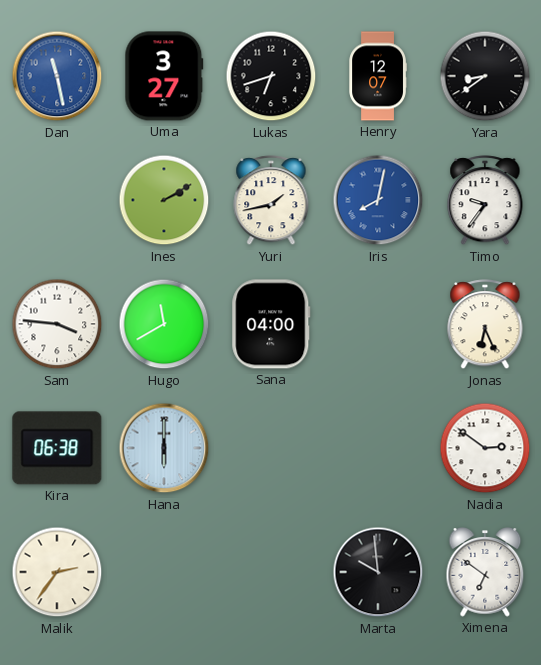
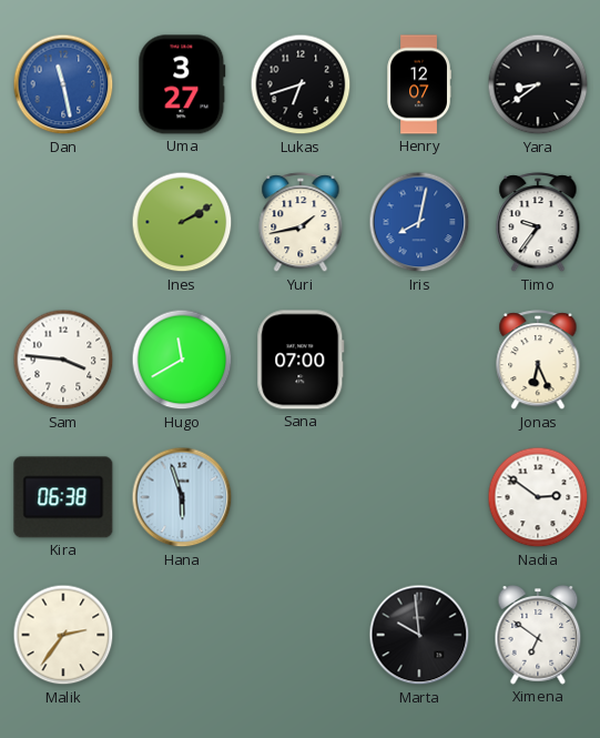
Sana: 04:00 -> 07:00
Hana: 6:00 -> 5:57
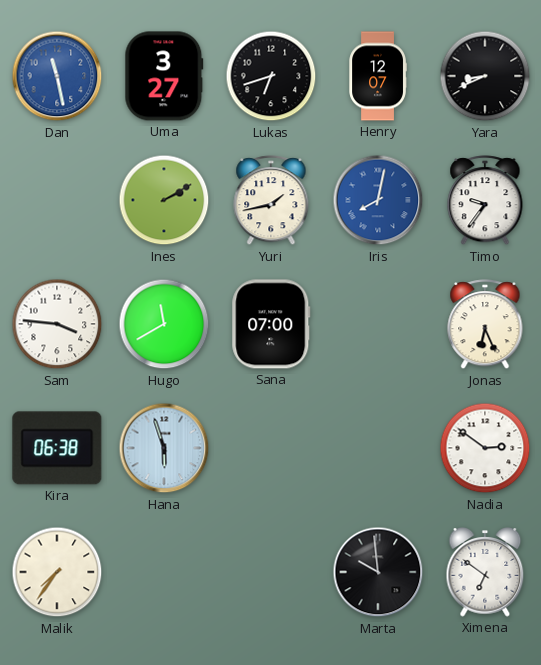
Yara: 8:39 -> 8:41
Malik: 2:36 -> 7:36
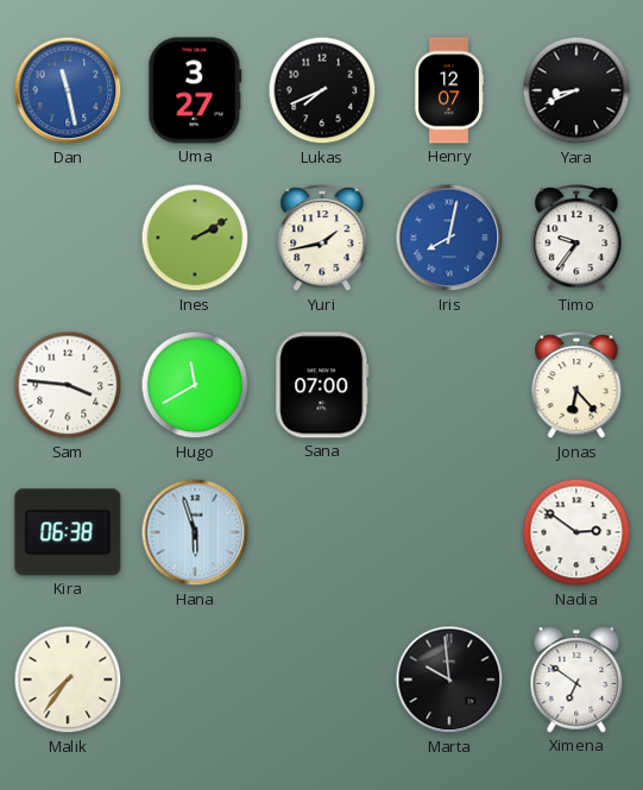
Lukas: 6:42 -> 7:41
Jonas: 6:26 -> 6:23
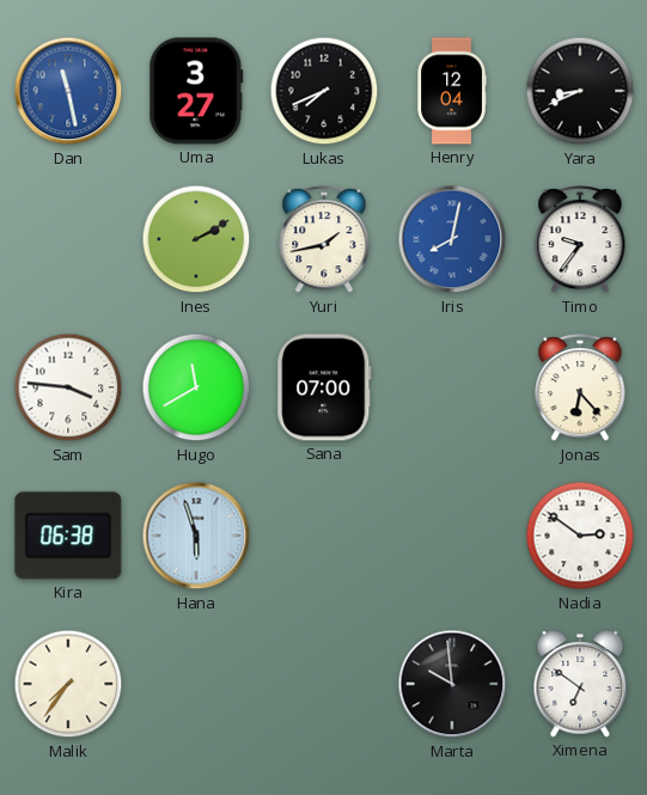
Henry: 12:07 -> 12:04
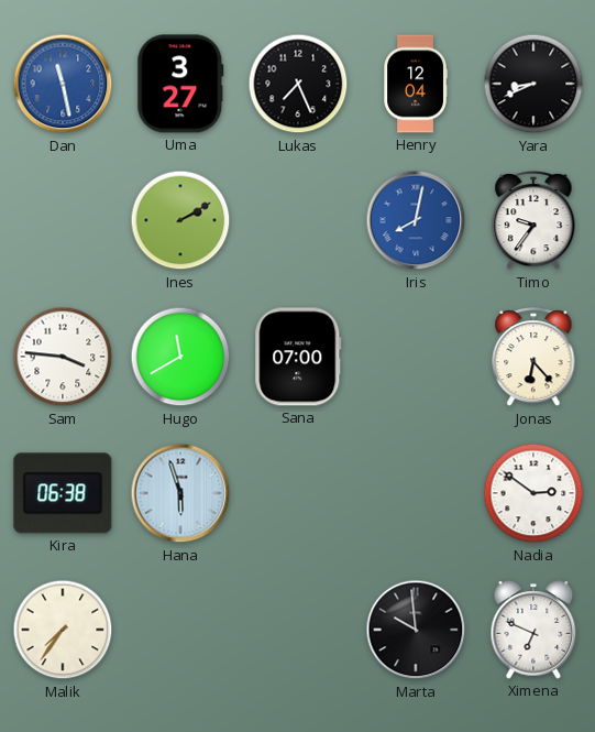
Lukas: 7:41 -> 7:26
Yuri: 1:43 -> none
Ximena: 6:51 -> 6:49
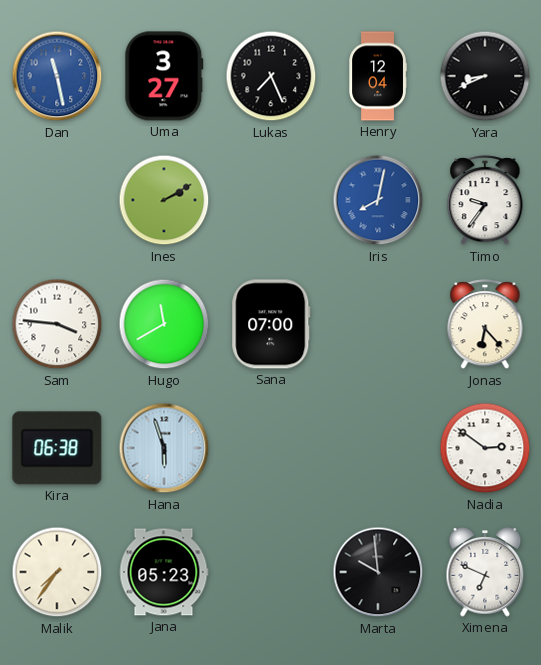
Jana: none -> 05:23
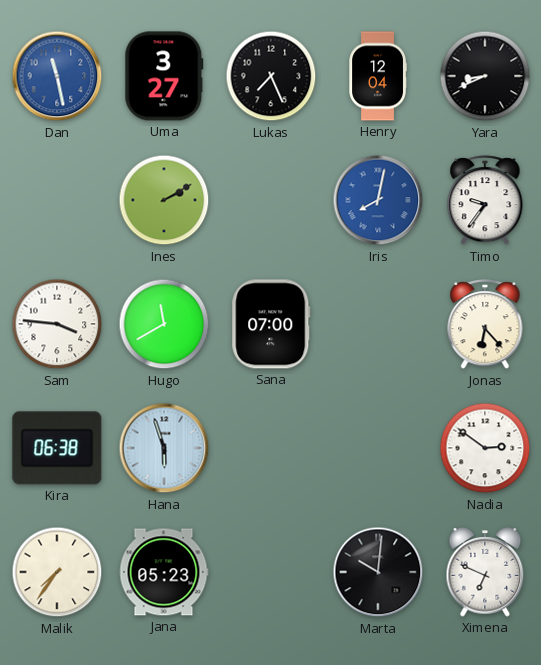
Marta: 9:59 -> 10:01
